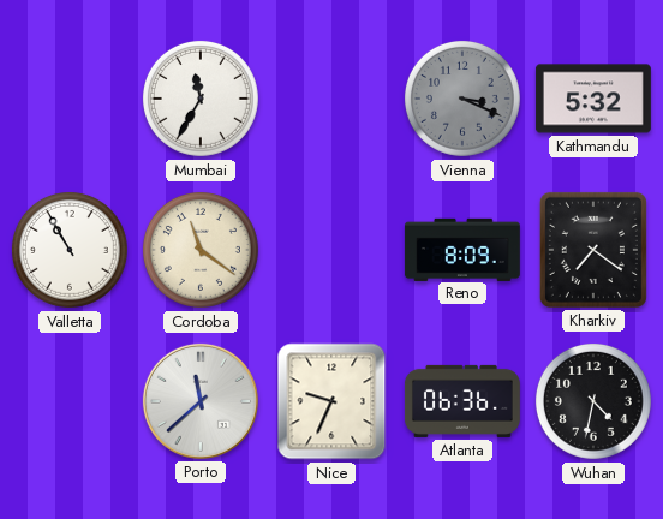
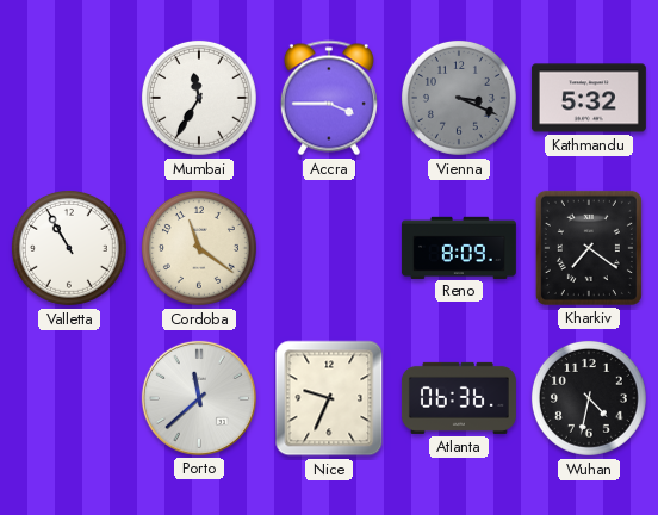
Accra: none -> 3:45
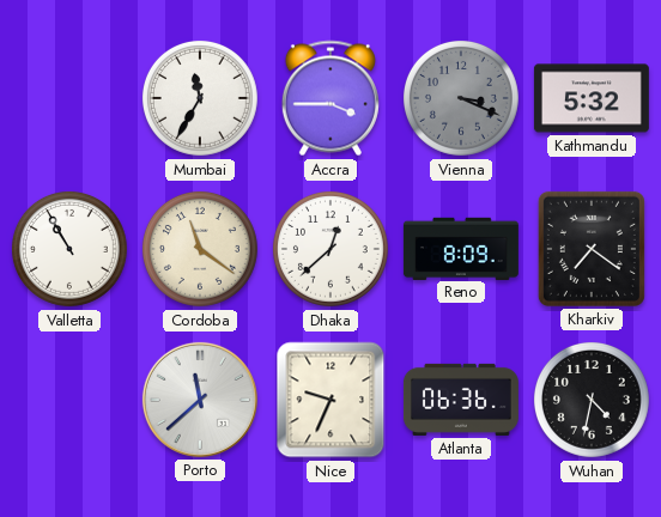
Dhaka: none -> 12:38
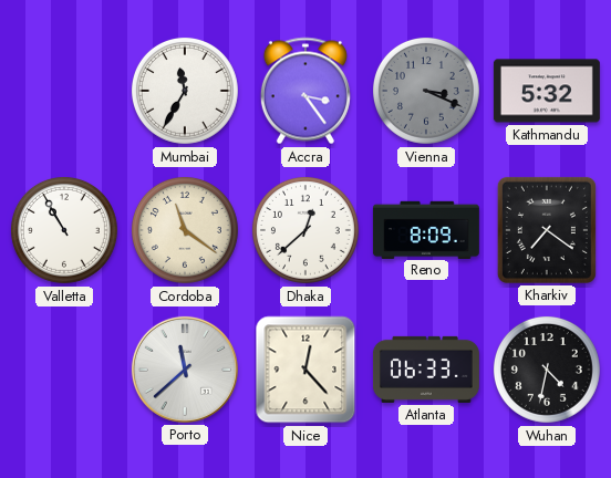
Accra: 3:45 -> 3:24
Nice: 9:34 -> 12:23
Atlanta: 06:36 -> 06:33
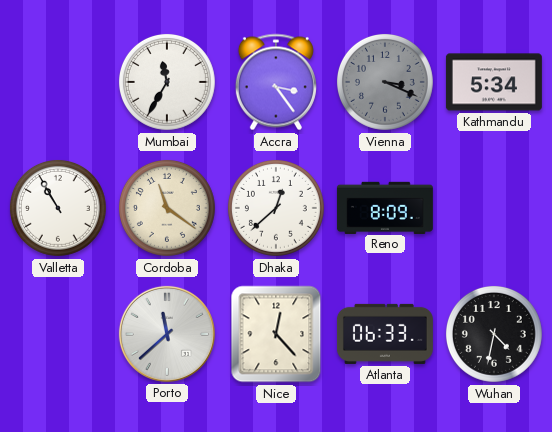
Kathmandu: 5:32 -> 5:34
Kharkiv: 7:21 -> none
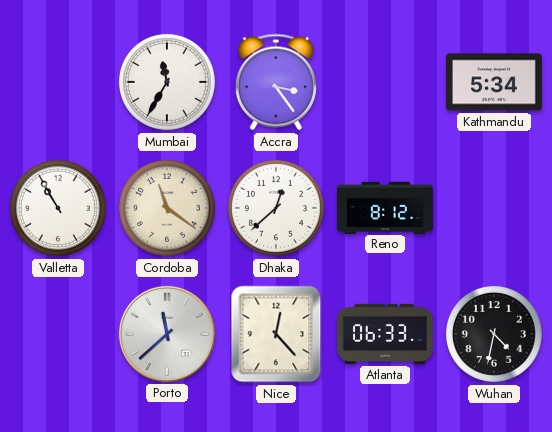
Vienna: 3:19 -> none
Reno: 8:09 -> 8:12
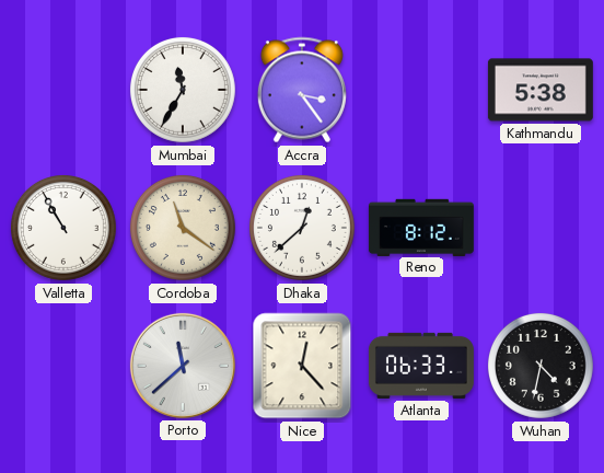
Kathmandu: 5:34 -> 5:38
